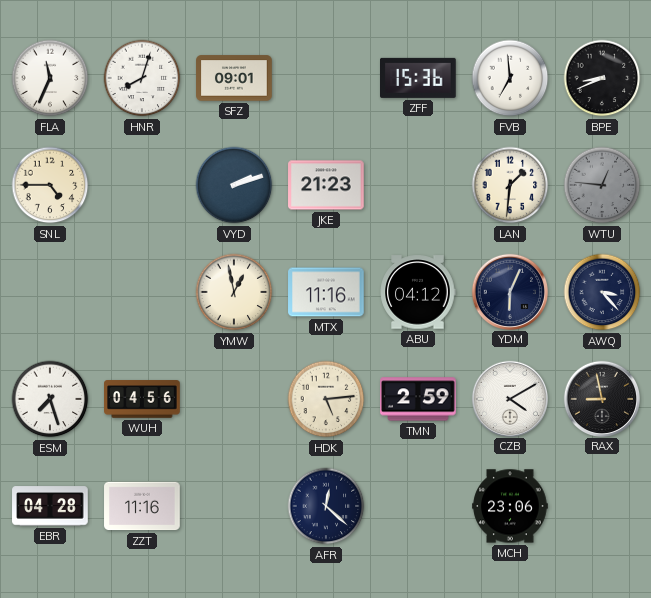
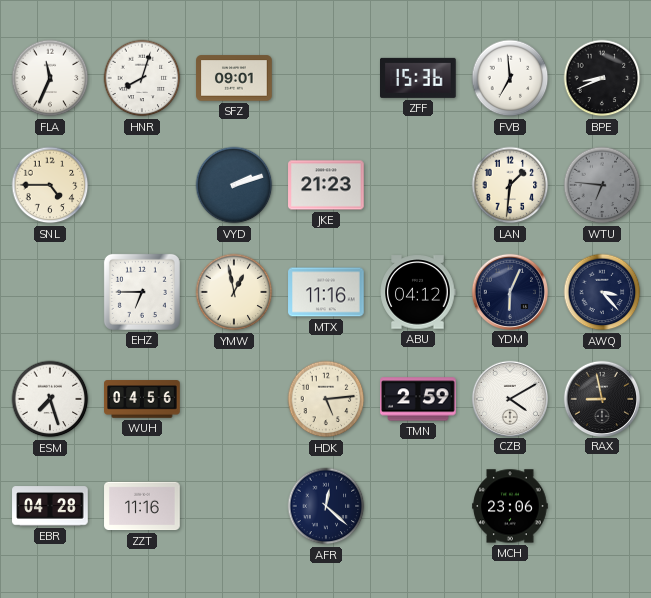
WTU: 12:46 -> 6:46
EHZ: none -> 6:45
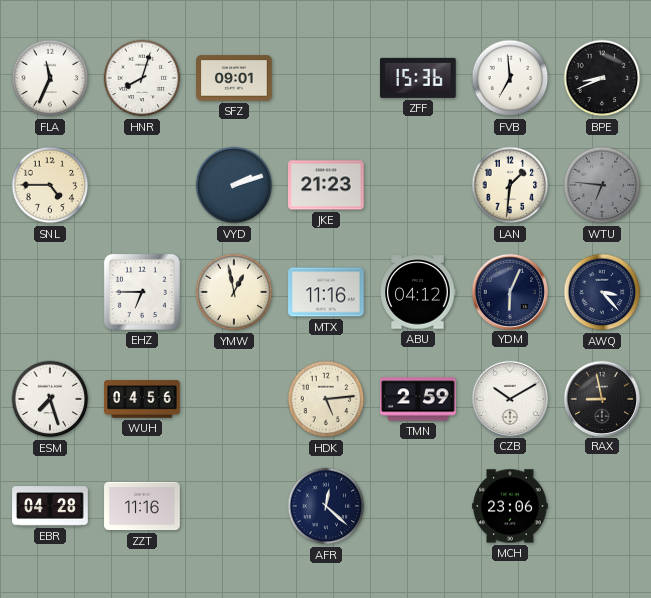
CZB: 4:10 -> 10:10
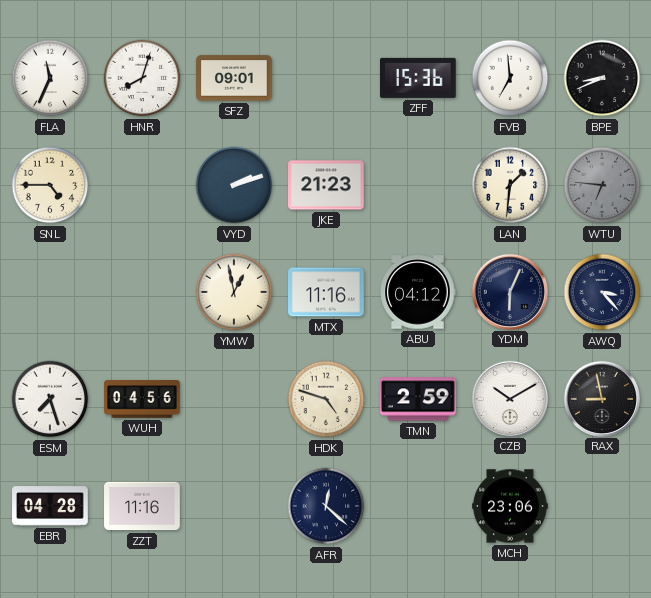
EHZ: 6:45 -> none
HDK: 5:14 -> 4:48
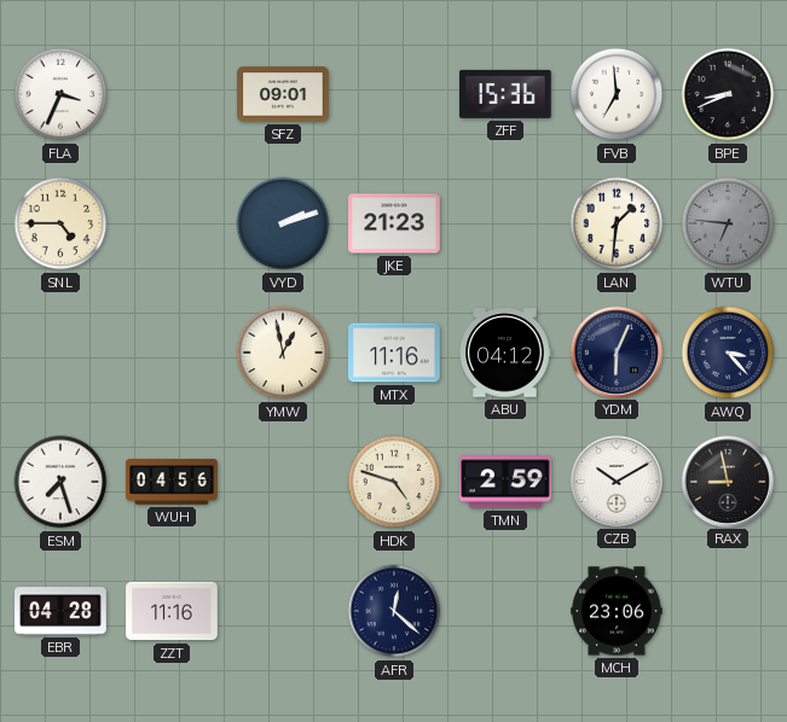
FLA: 11:34 -> 3:34
HNR: 8:03 -> none
